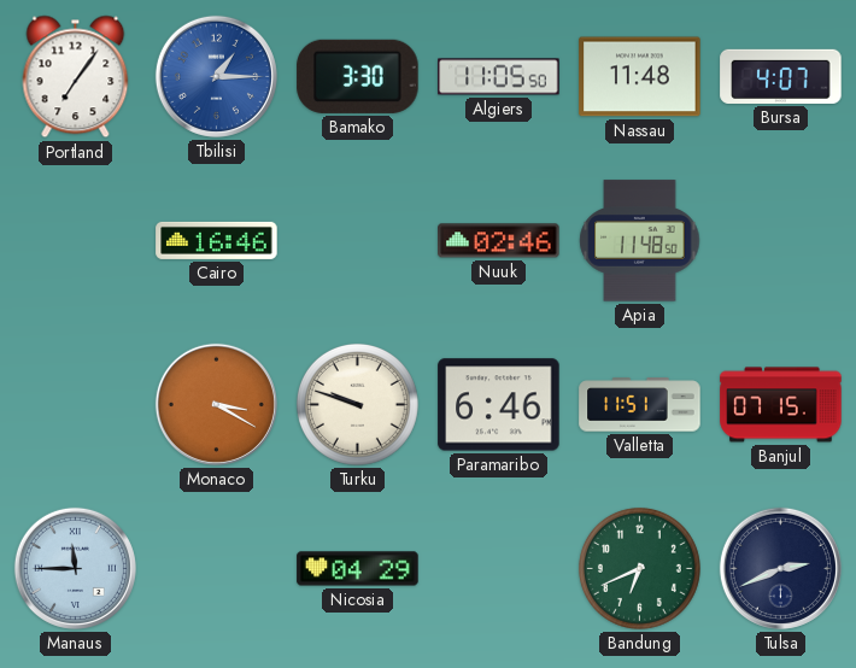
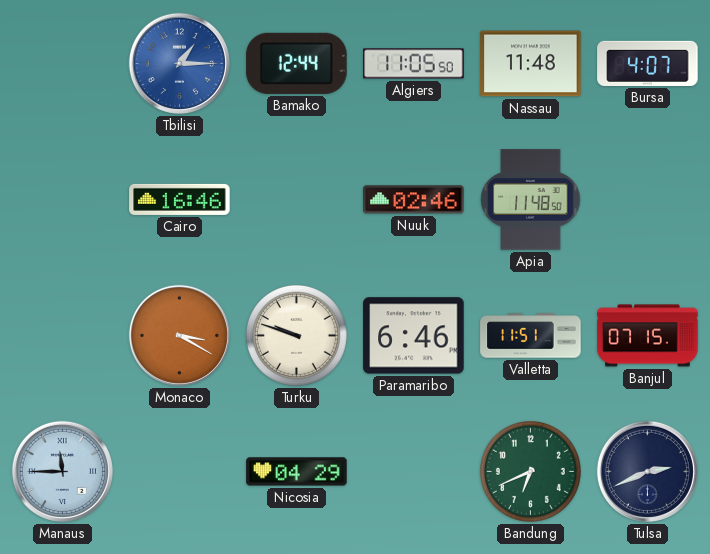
Portland: 7:06 -> none
Bamako: 3:30 -> 12:44
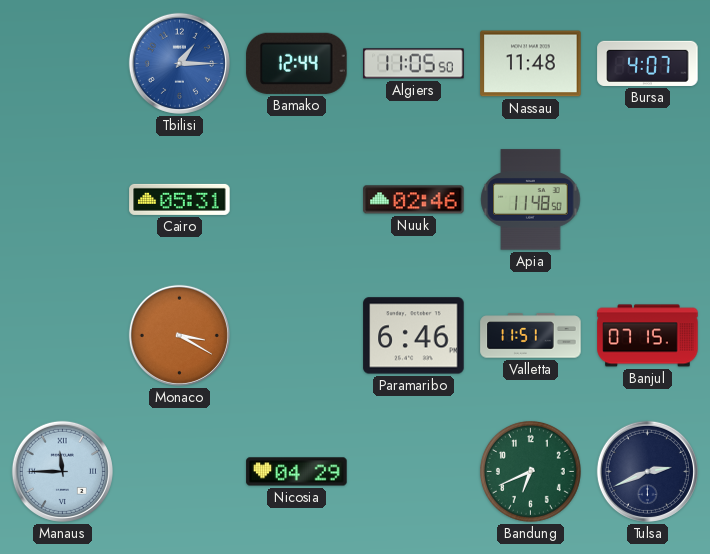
Cairo: 16:46 -> 05:31
Turku: 9:48 -> none
